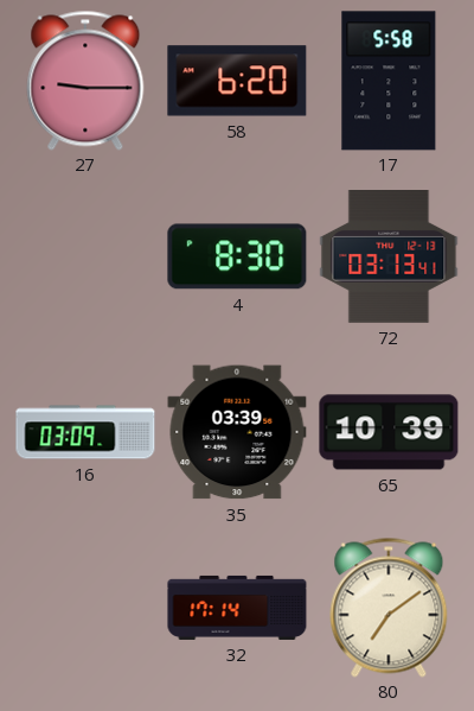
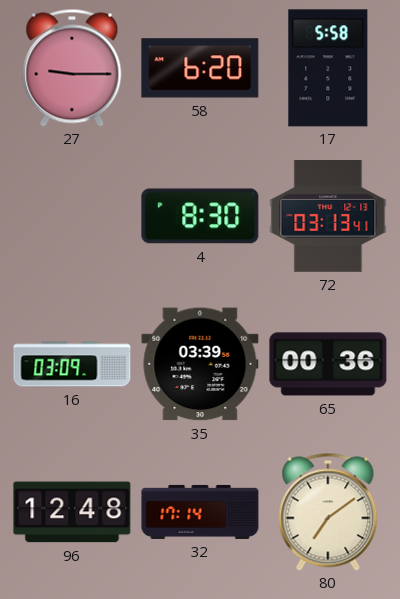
65: 10:39 -> 00:36
96: none -> 12:48
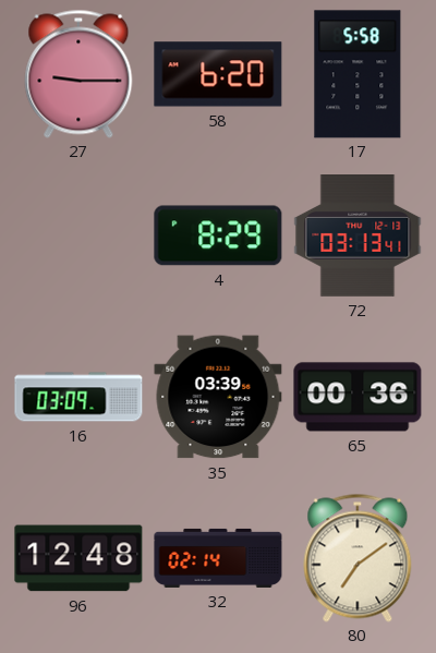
4: 8:30 -> 8:29
32: 17:14 -> 02:14
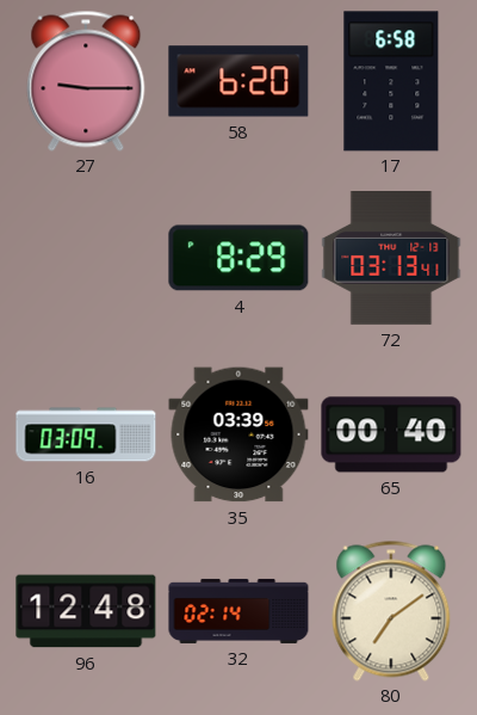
17: 5:58 -> 6:58
65: 00:36 -> 00:40
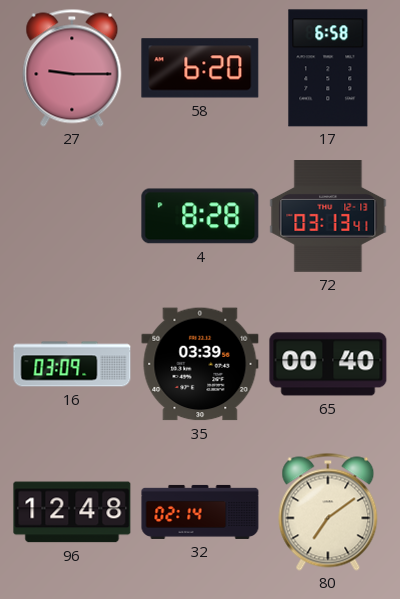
4: 8:29 -> 8:28
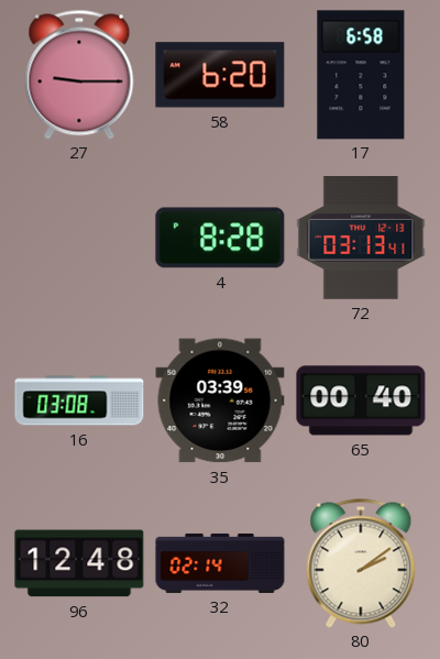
16: 03:09 -> 03:08
80: 7:09 -> 2:09
